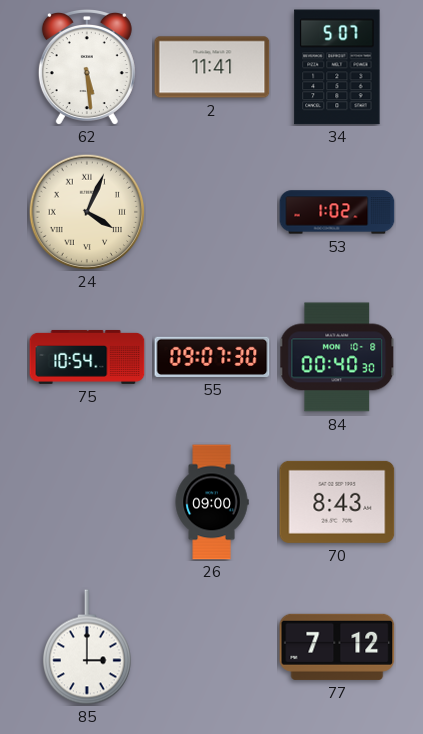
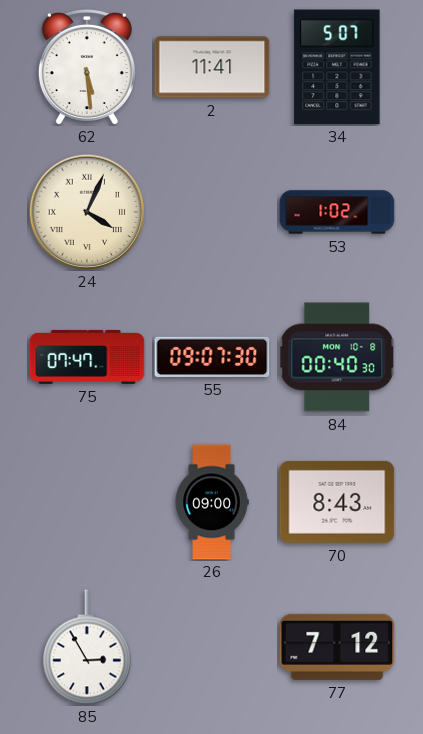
75: 10:54 -> 07:47
85: 3:00 -> 2:55
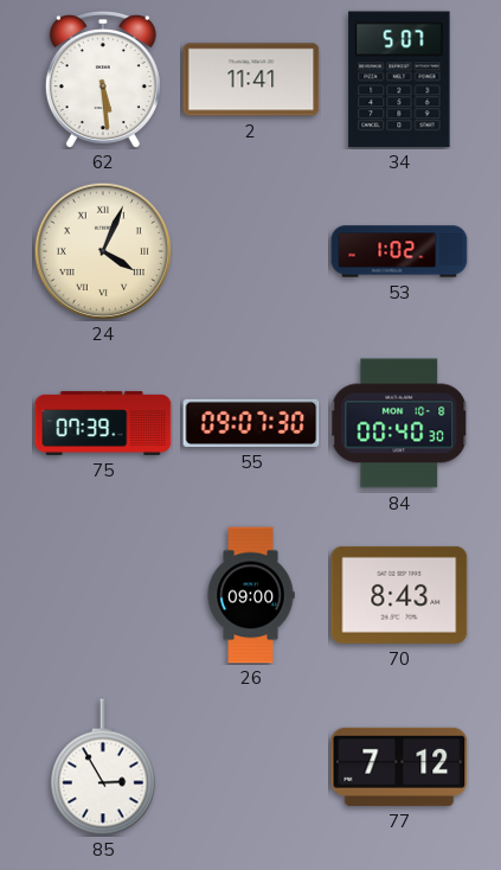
75: 07:47 -> 07:39
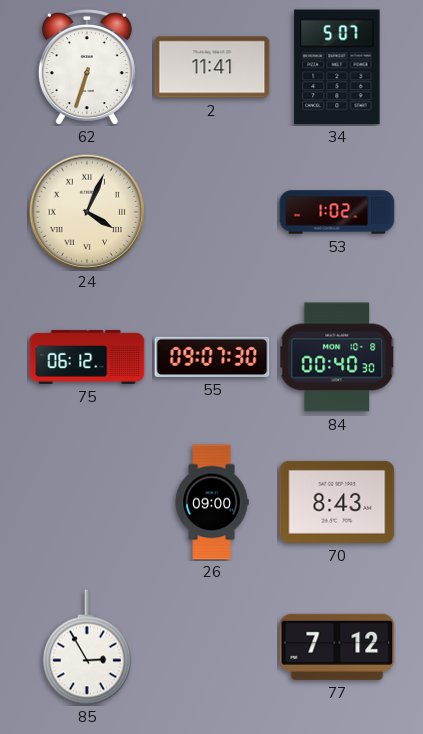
62: 5:29 -> 6:33
75: 07:39 -> 06:12
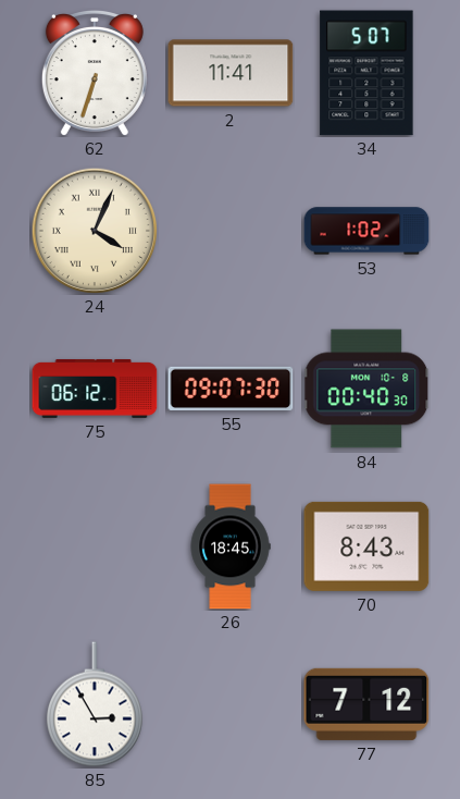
26: 09:00 -> 18:45
